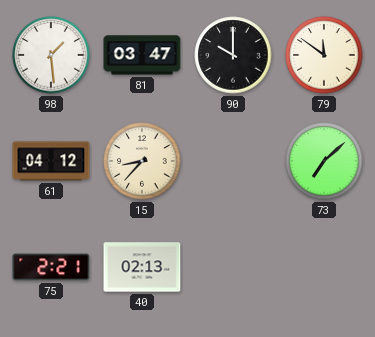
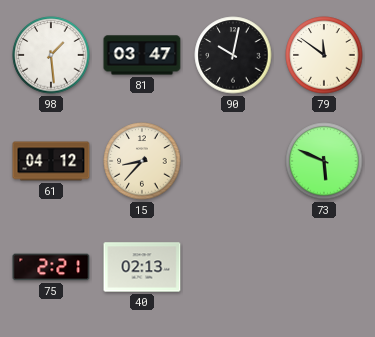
90: 10:00 -> 10:02
73: 7:08 -> 5:49
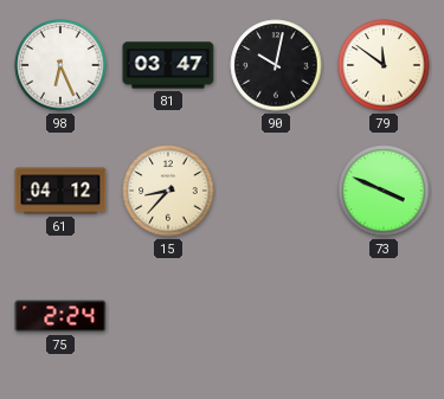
98: 1:29 -> 6:26
73: 5:49 -> 3:49
75: 2:21 -> 2:24
40: 02:13 -> none
